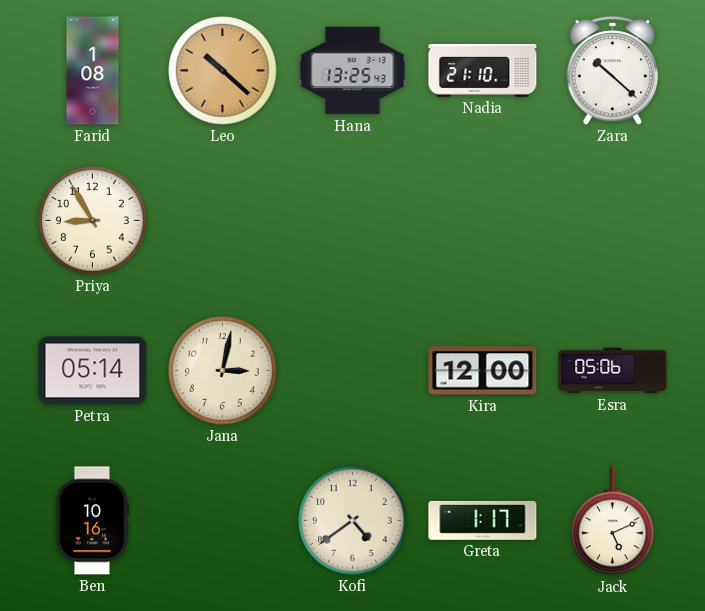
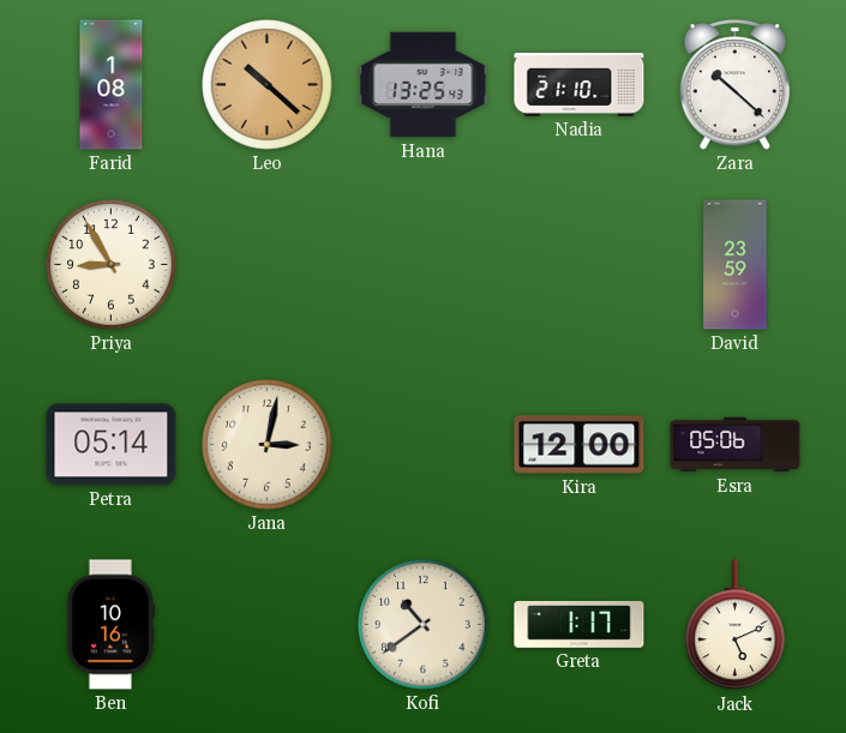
David: none -> 23:59
Kofi: 4:39 -> 10:39
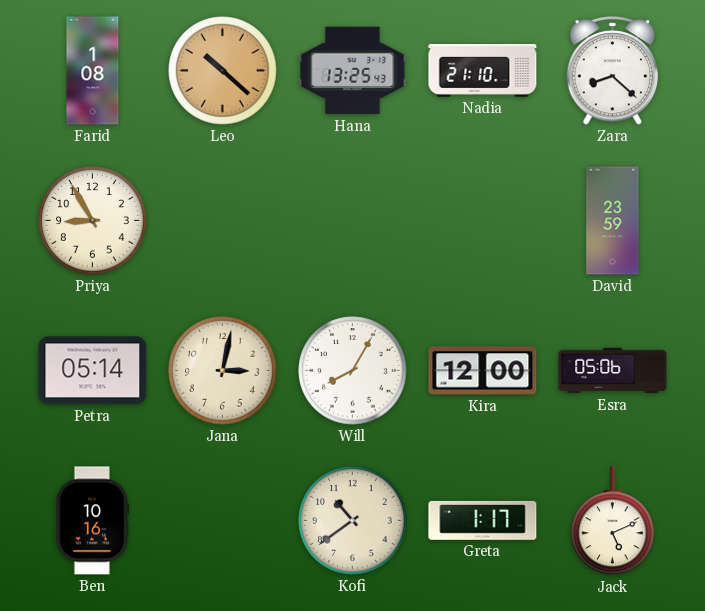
Zara: 10:22 -> 8:22
Will: none -> 8:05
